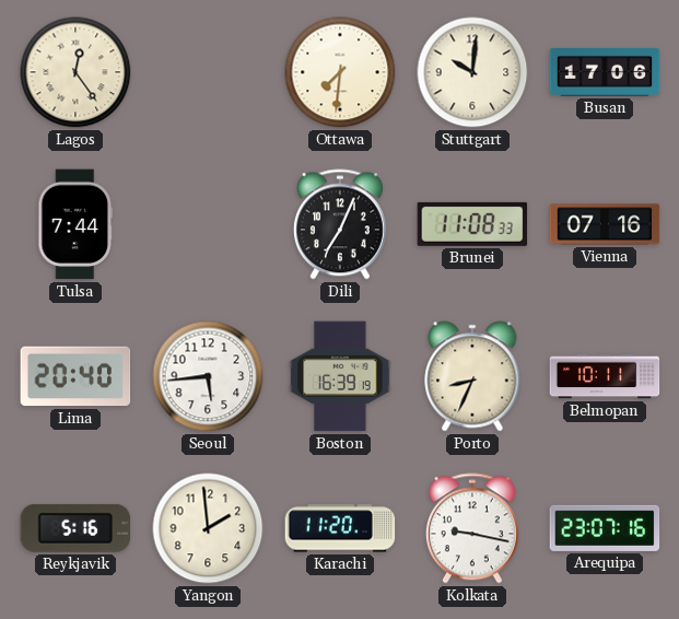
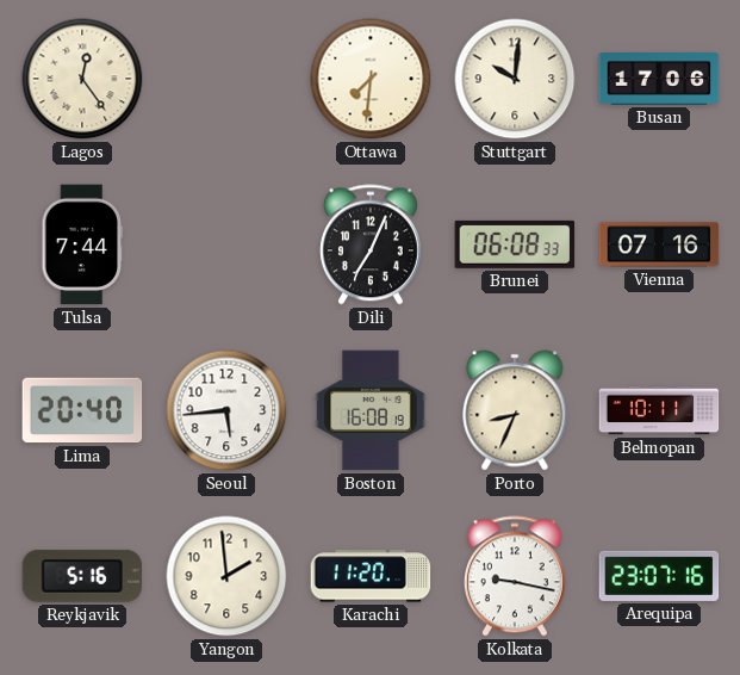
Brunei: 11:08 -> 06:08
Boston: 16:39 -> 16:08
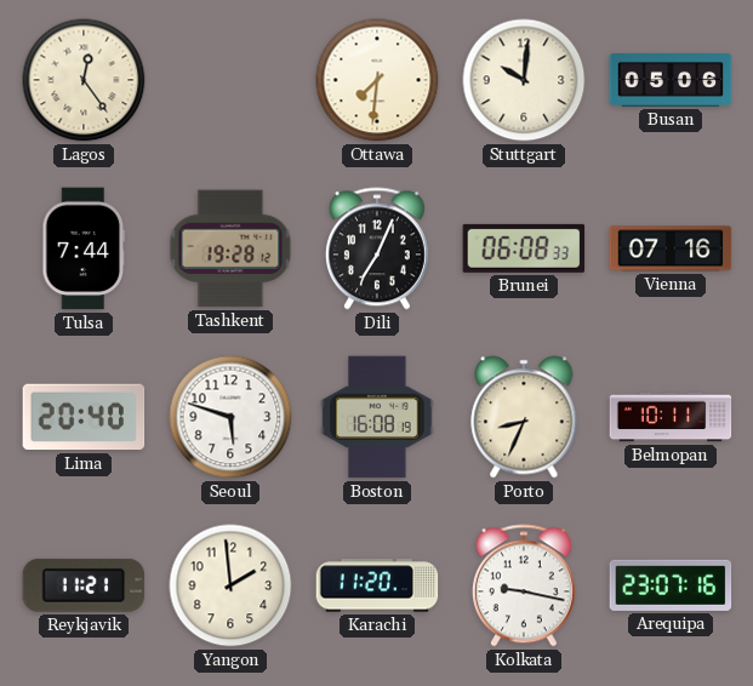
Busan: 17:06 -> 05:06
Tashkent: none -> 19:28
Seoul: 5:44 -> 5:48
Reykjavik: 5:16 -> 11:21
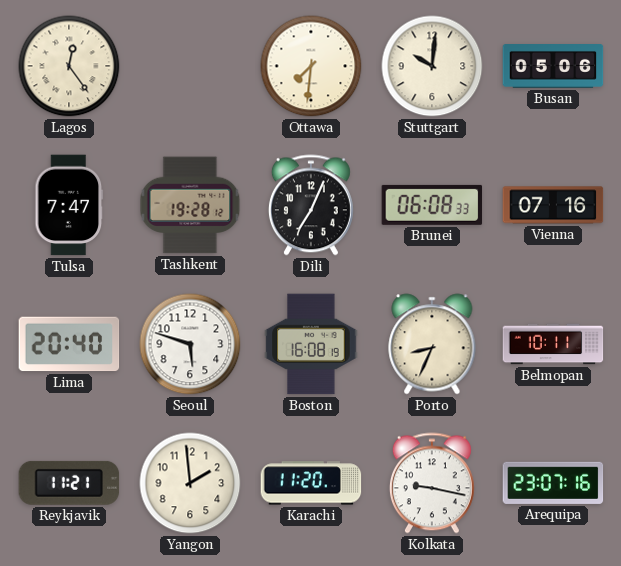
Tulsa: 7:44 -> 7:47
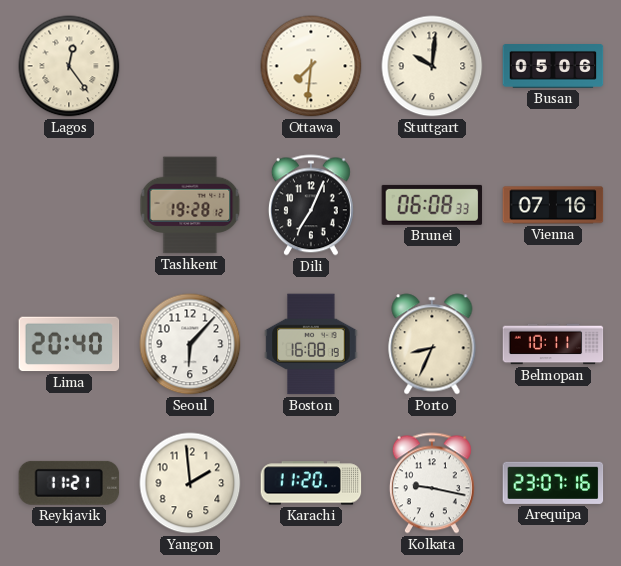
Tulsa: 7:47 -> none
Seoul: 5:48 -> 6:07
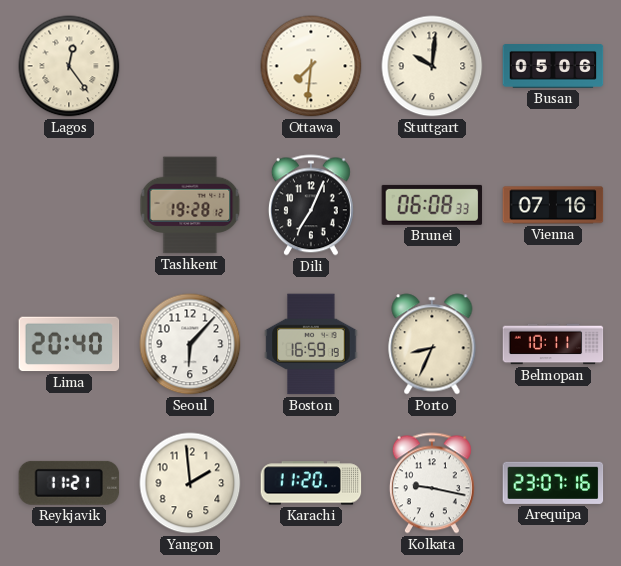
Boston: 16:08 -> 16:59
